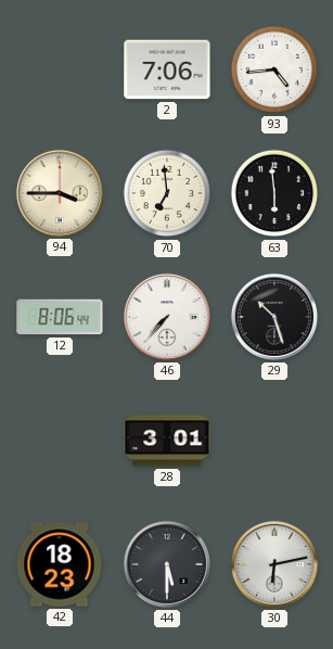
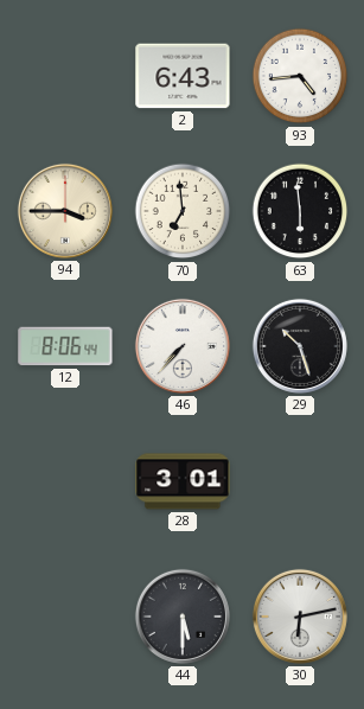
2: 7:06 -> 6:43
42: 18:23 -> none
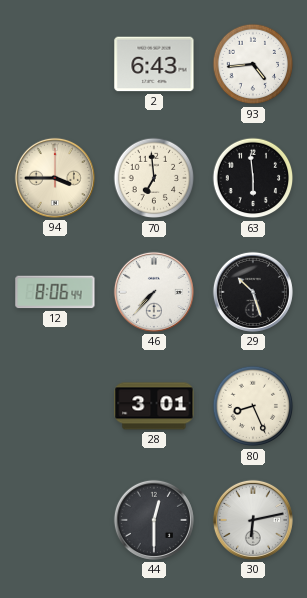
80: none -> 8:26
44: 5:30 -> 12:30
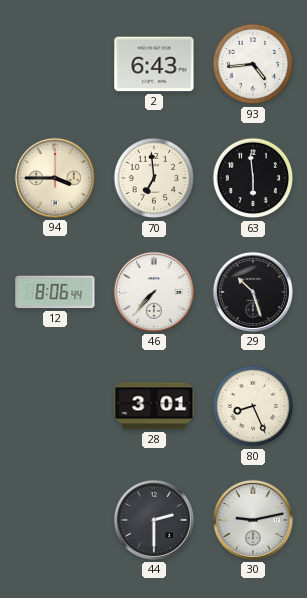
44: 12:30 -> 2:30
30: 6:13 -> 9:13
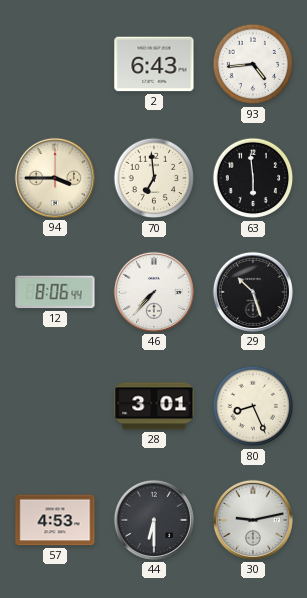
57: none -> 4:53
44: 2:30 -> 6:30
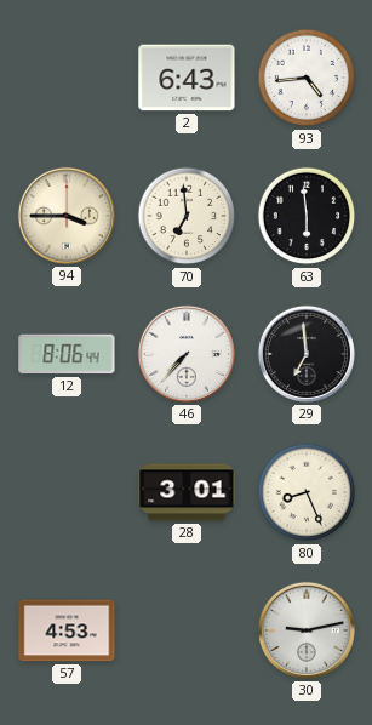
29: 10:27 -> 6:59
44: 6:30 -> none
